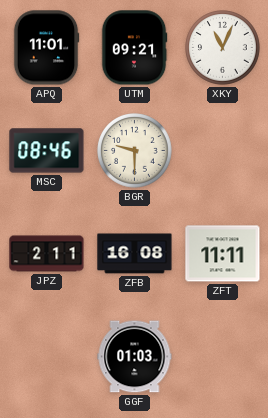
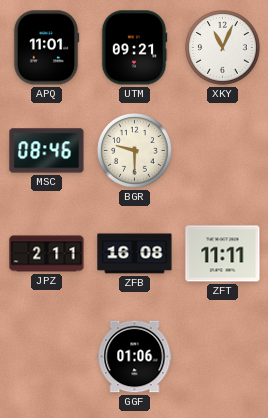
GGF: 01:03 -> 01:06
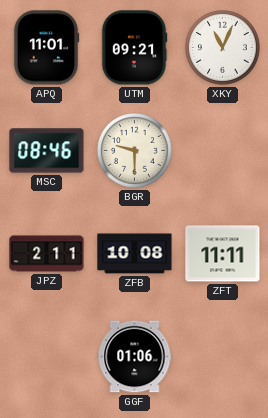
ZFB: 16:08 -> 10:08
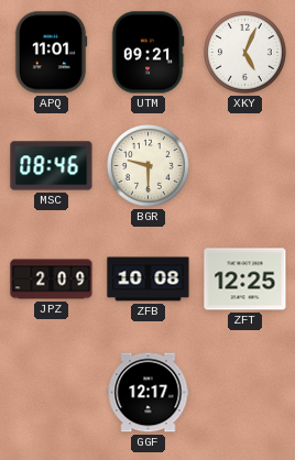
XKY: 11:04 -> 5:04
JPZ: 2:11 -> 2:09
ZFT: 11:11 -> 12:25
GGF: 01:06 -> 12:17
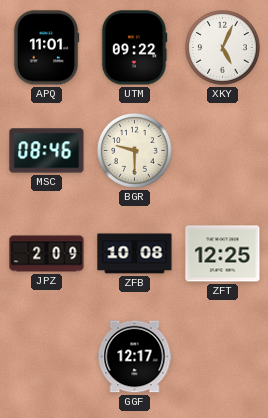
UTM: 09:21 -> 09:22
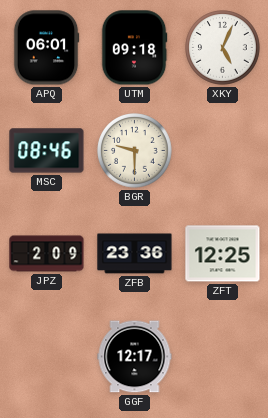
APQ: 11:01 -> 06:01
UTM: 09:22 -> 09:18
ZFB: 10:08 -> 23:36
